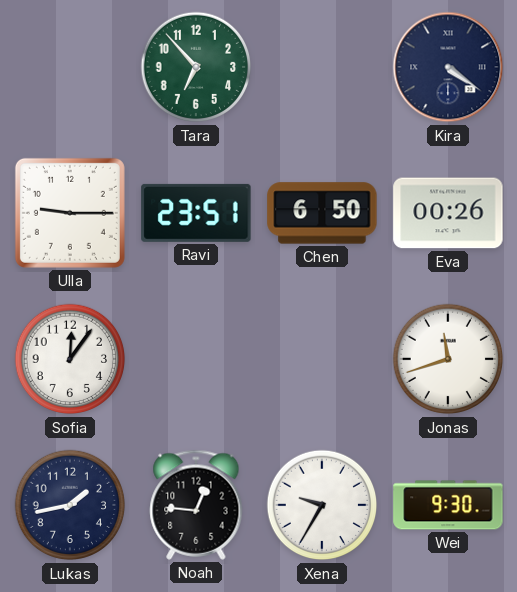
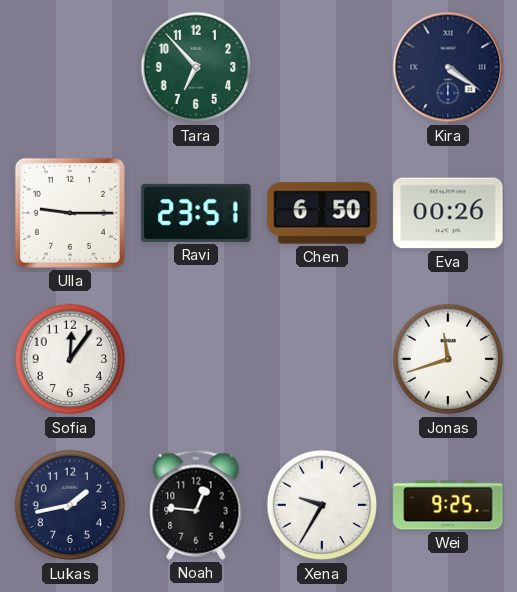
Wei: 9:30 -> 9:25
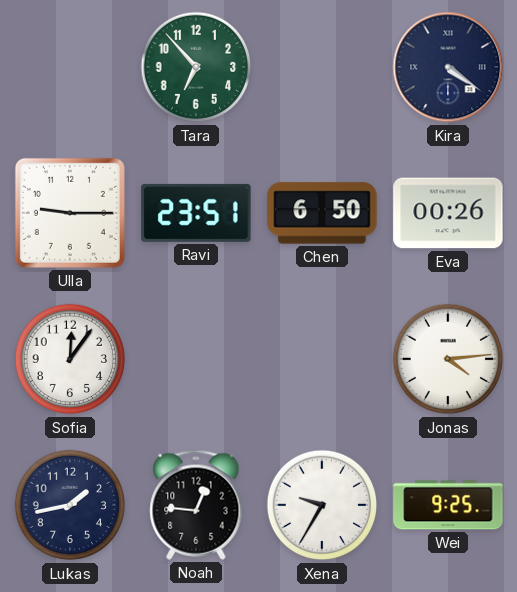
Jonas: 11:42 -> 4:14
